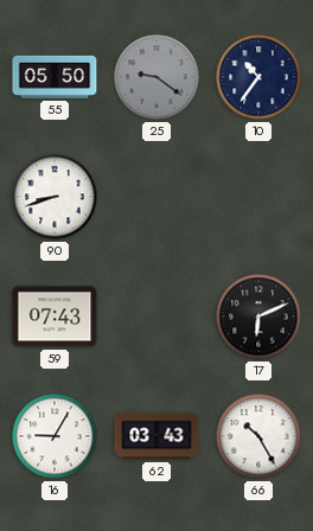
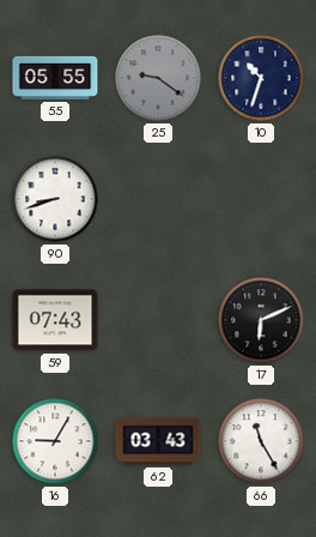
55: 05:50 -> 05:55
10: 10:36 -> 10:33
66: 10:25 -> 11:25
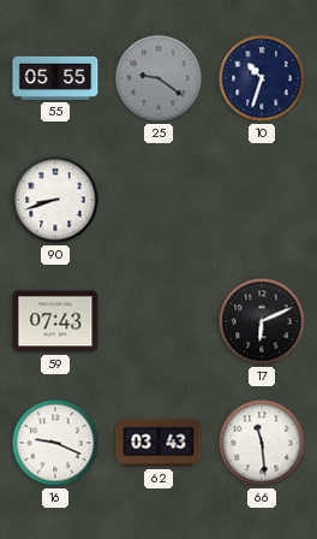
16: 9:05 -> 9:19
66: 11:25 -> 11:29
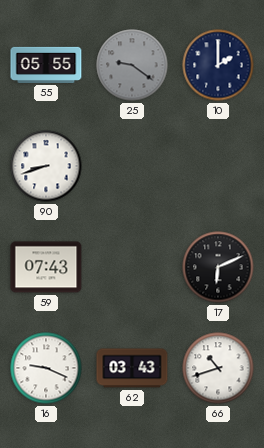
10: 10:33 -> 2:00
66: 11:29 -> 10:42
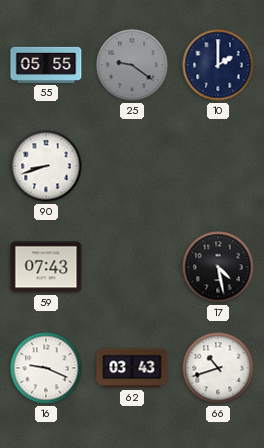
17: 6:11 -> 4:28
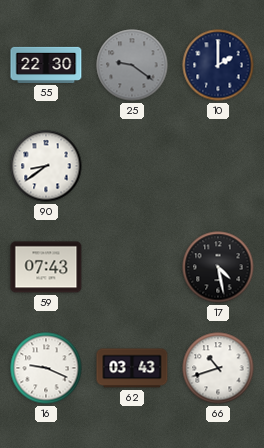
55: 05:55 -> 22:30
90: 8:42 -> 8:39
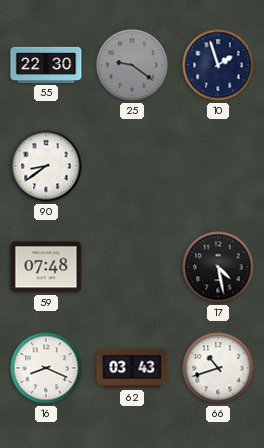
10: 2:00 -> 1:57
59: 07:43 -> 07:48
16: 9:19 -> 8:19
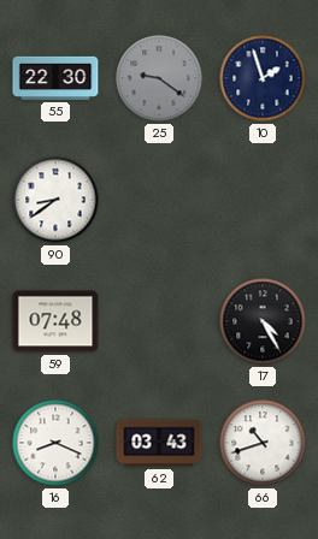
17: 4:28 -> 4:25
